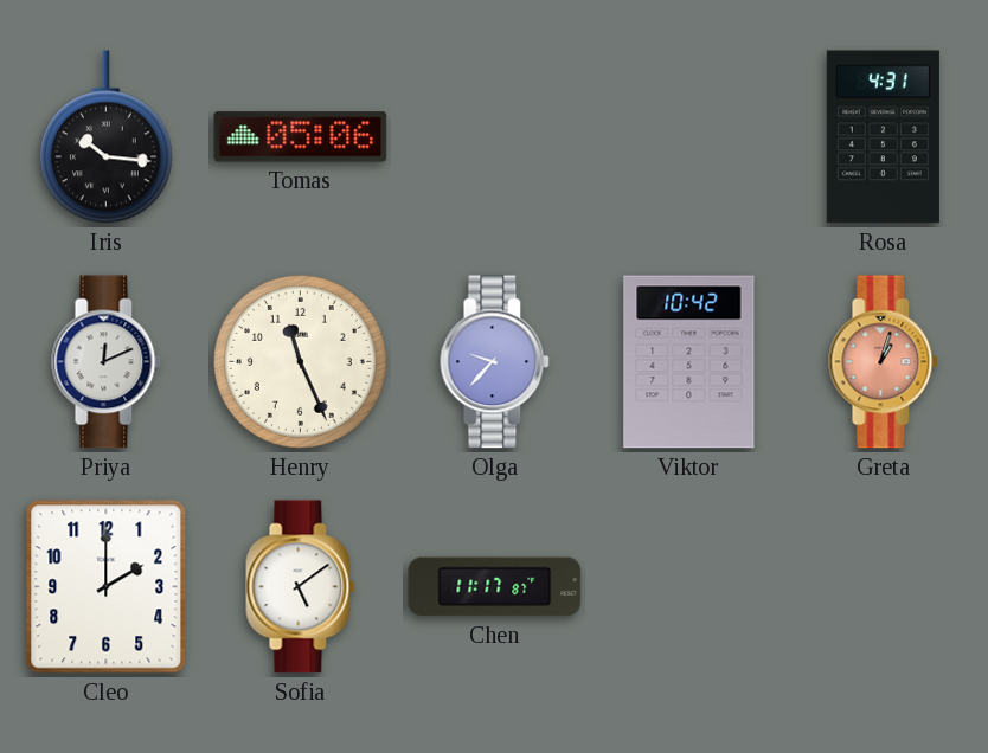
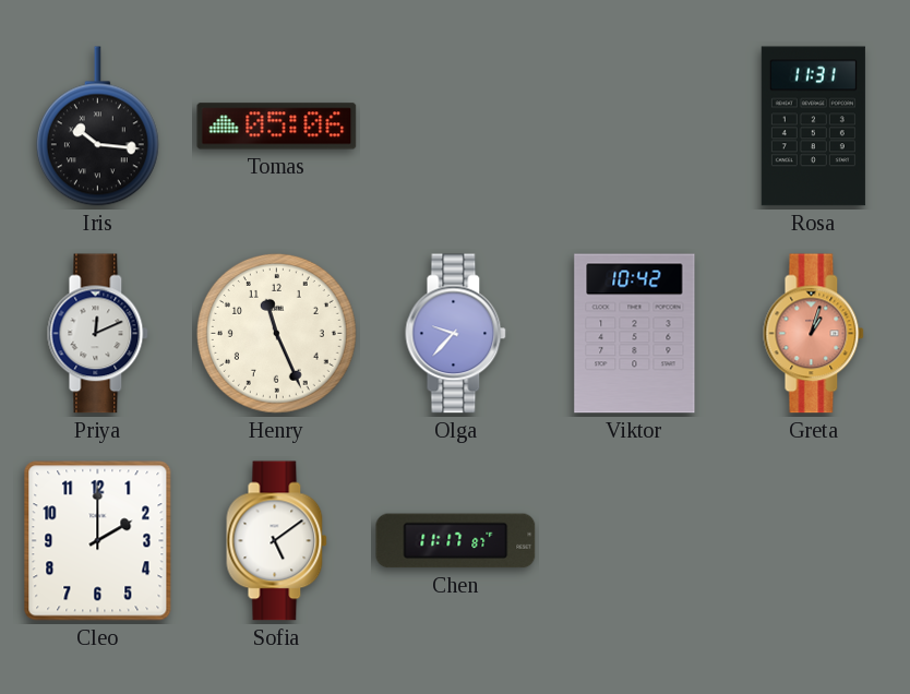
Rosa: 4:31 -> 11:31
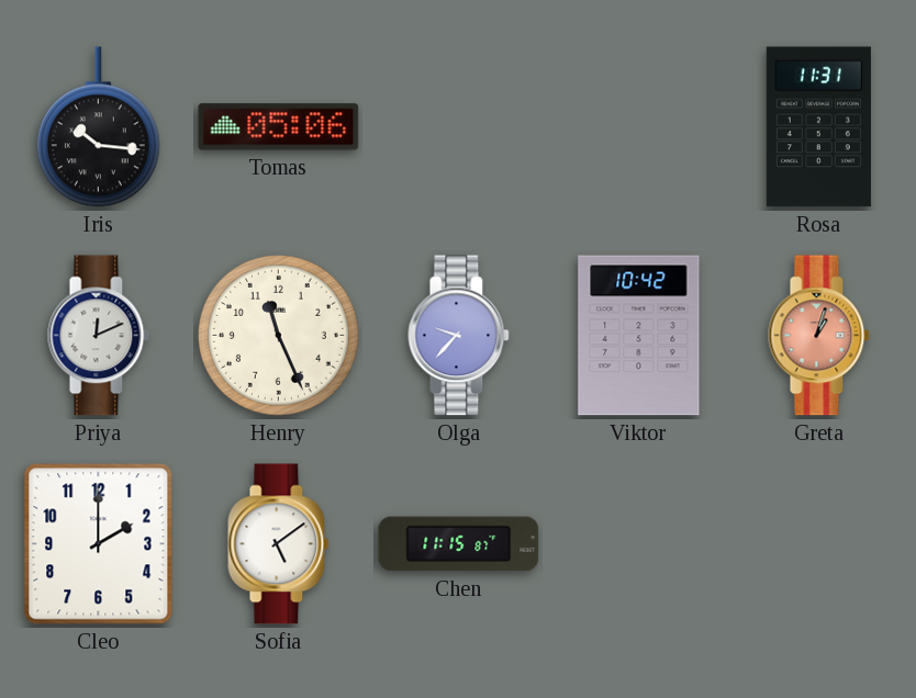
Chen: 11:17 -> 11:15
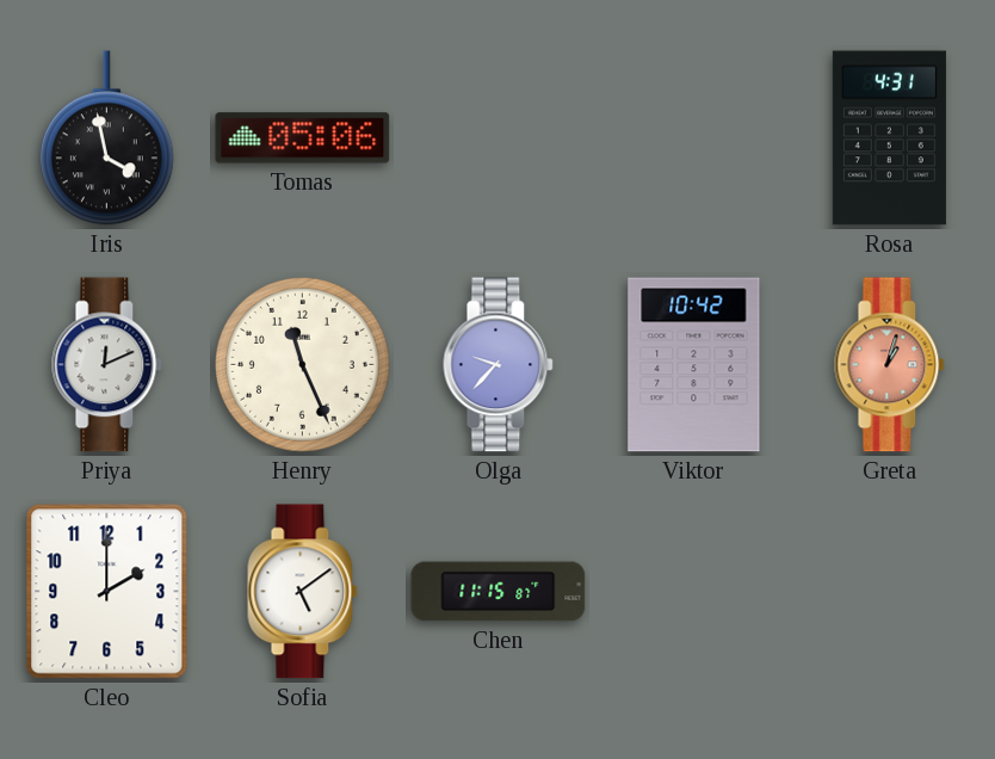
Iris: 10:16 -> 3:58
Rosa: 11:31 -> 4:31
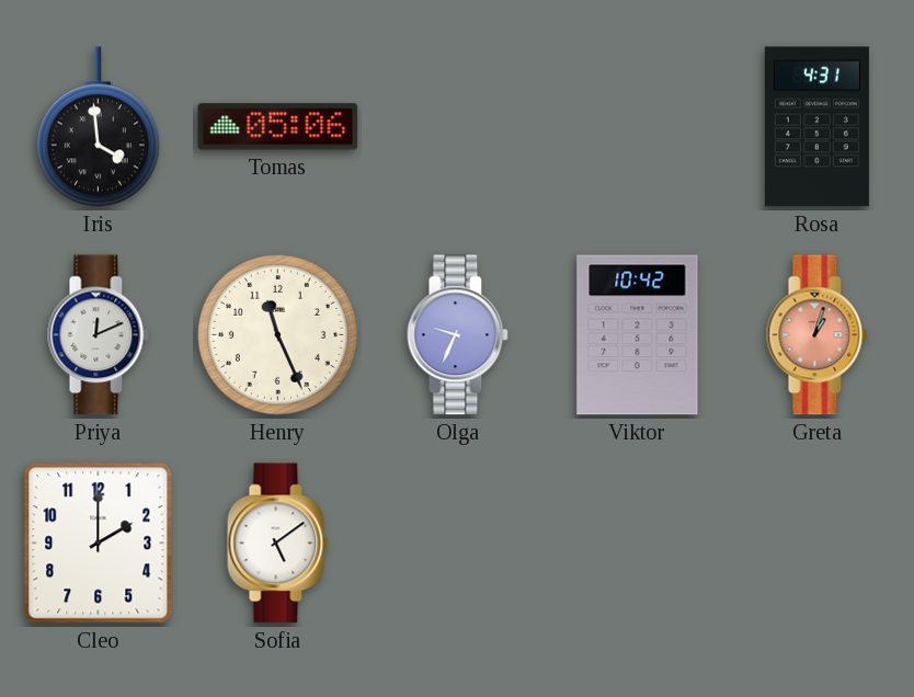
Iris: 3:58 -> 3:59
Olga: 9:37 -> 9:34
Chen: 11:15 -> none
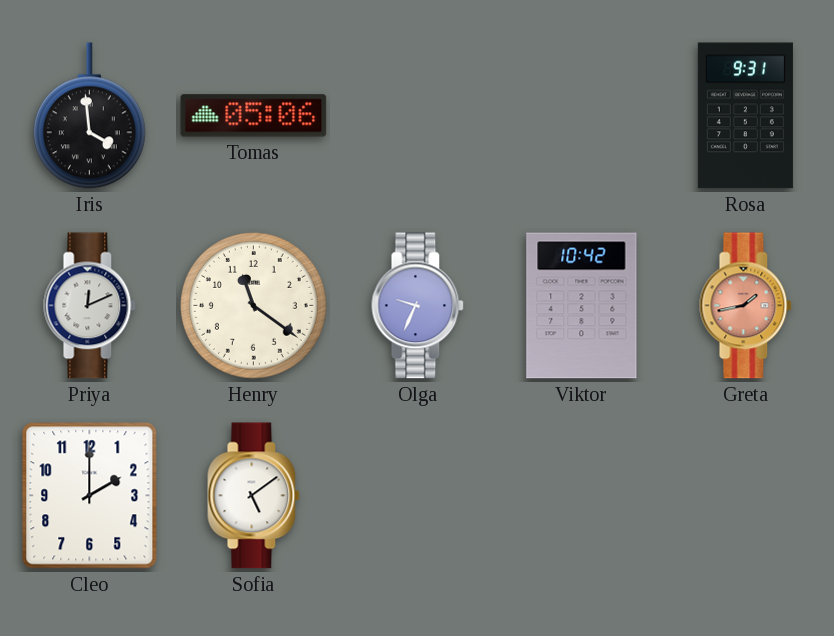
Rosa: 4:31 -> 9:31
Henry: 11:26 -> 11:21
Greta: 1:03 -> 1:43
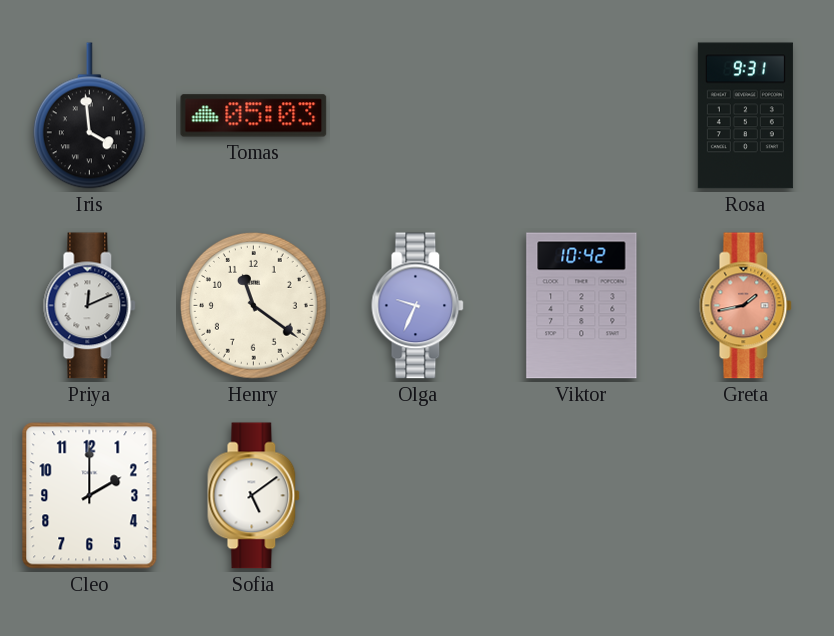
Tomas: 05:06 -> 05:03
